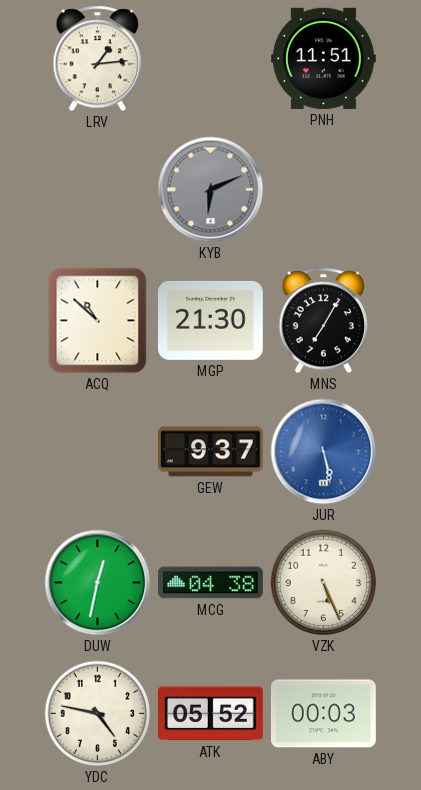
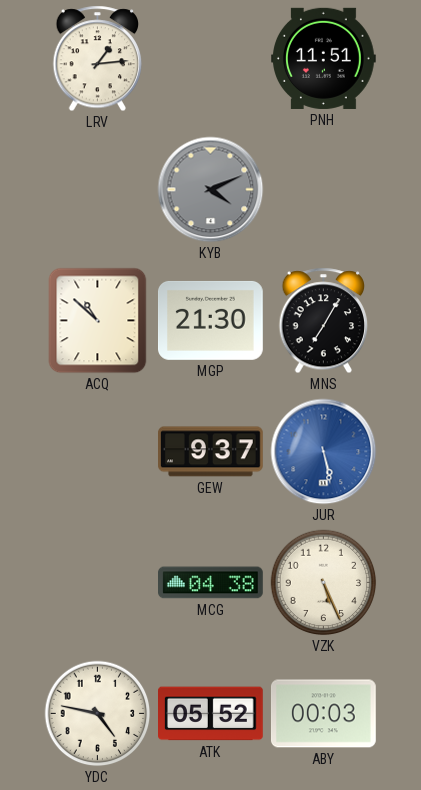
KYB: 6:11 -> 4:11
DUW: 12:32 -> none
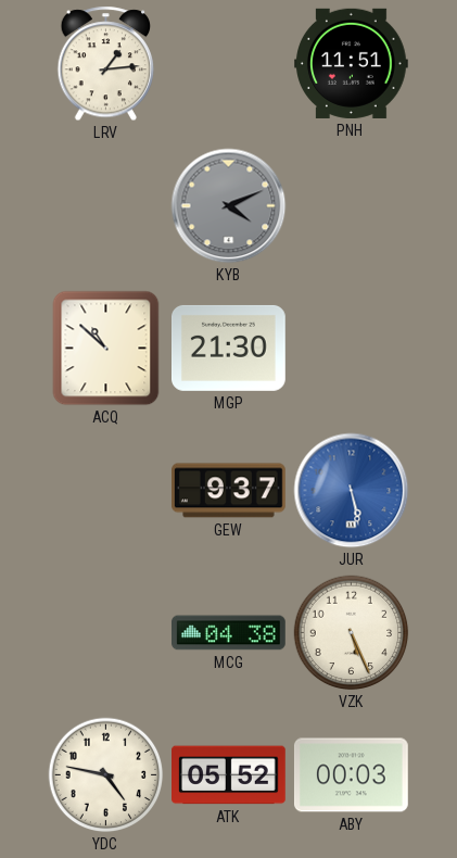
MNS: 7:05 -> none
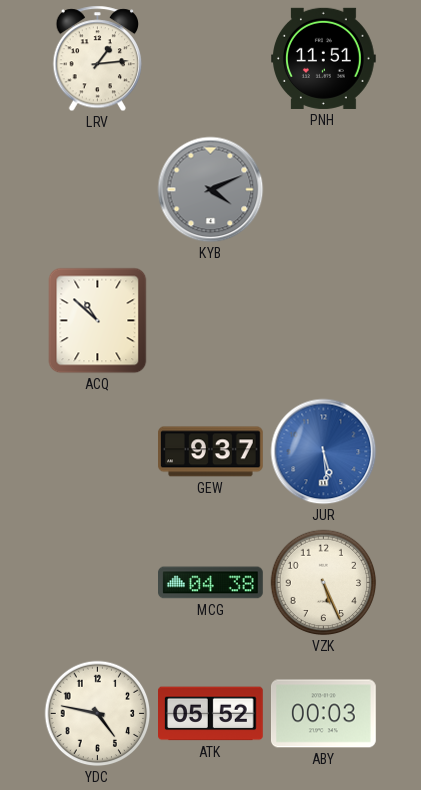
MGP: 21:30 -> none
JUR: 5:28 -> 5:29
